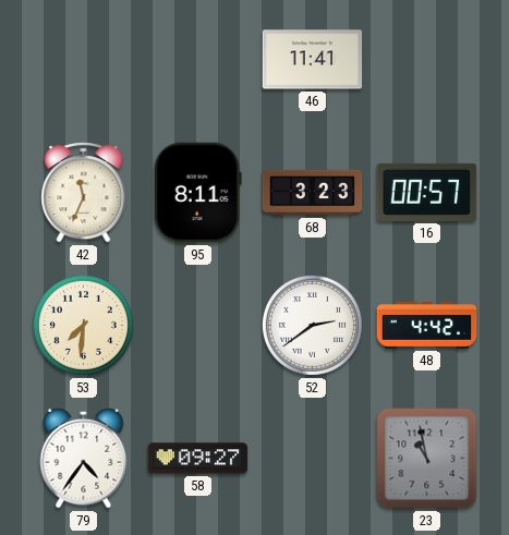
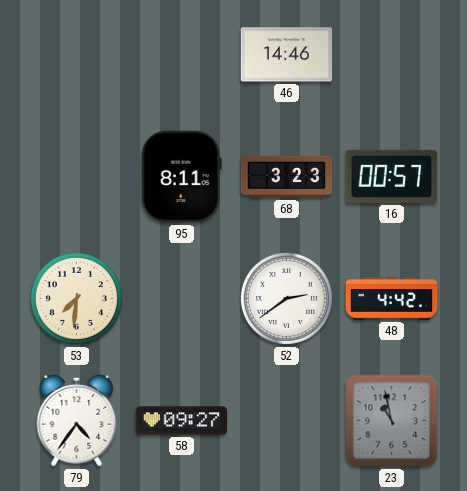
46: 11:41 -> 14:46
42: 11:34 -> none
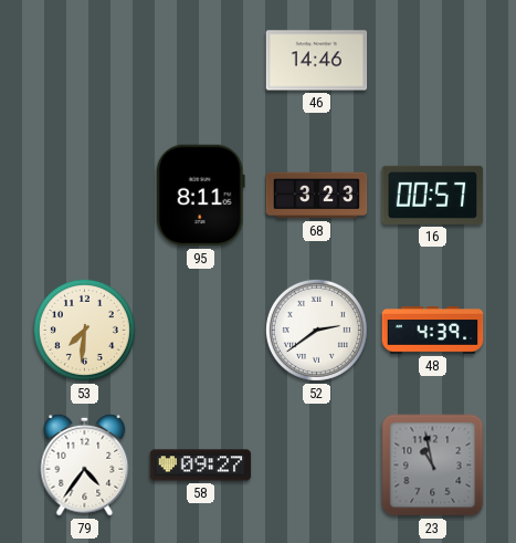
48: 4:42 -> 4:39
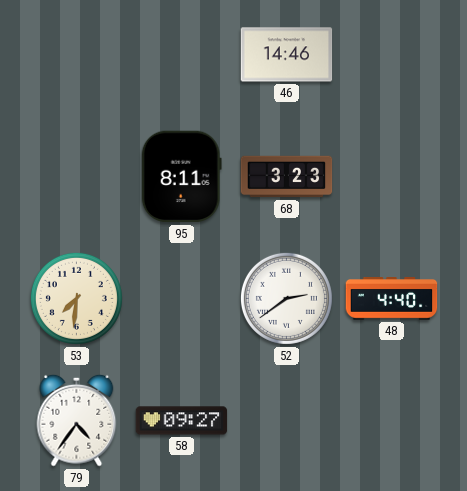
16: 00:57 -> none
48: 4:39 -> 4:40
23: 10:58 -> none
